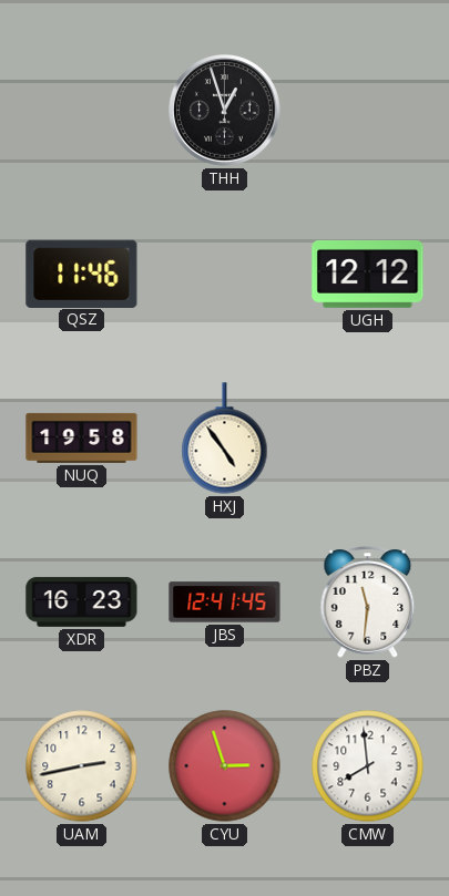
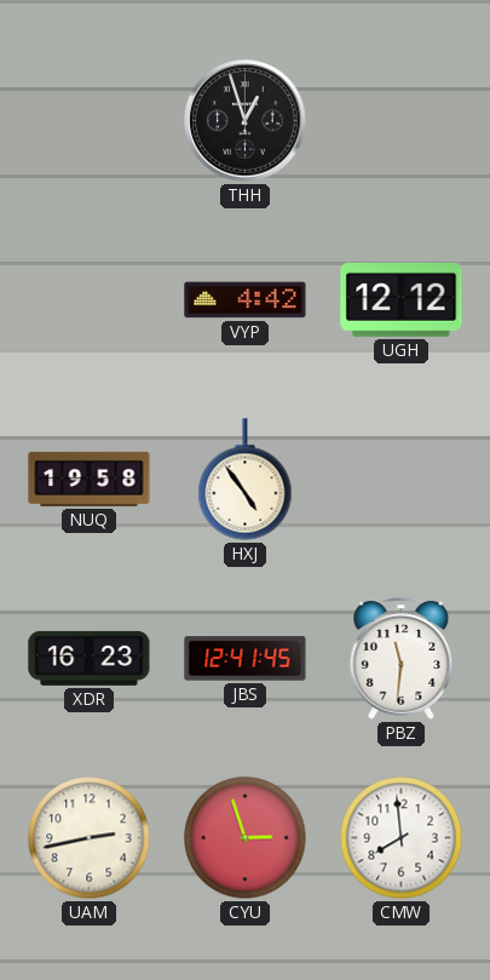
QSZ: 11:46 -> none
VYP: none -> 4:42
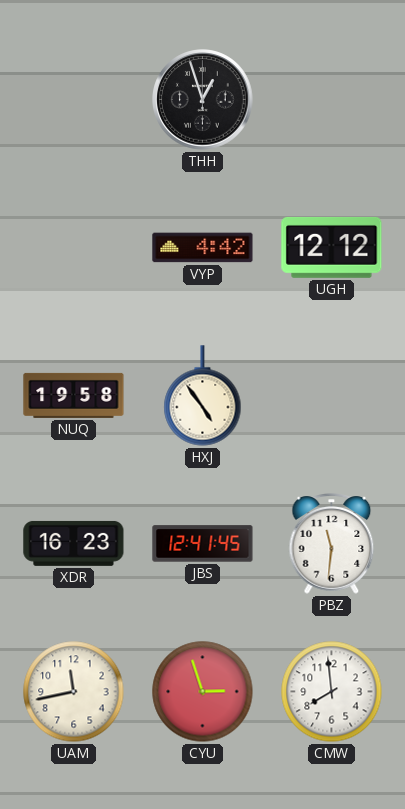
UAM: 2:43 -> 11:43
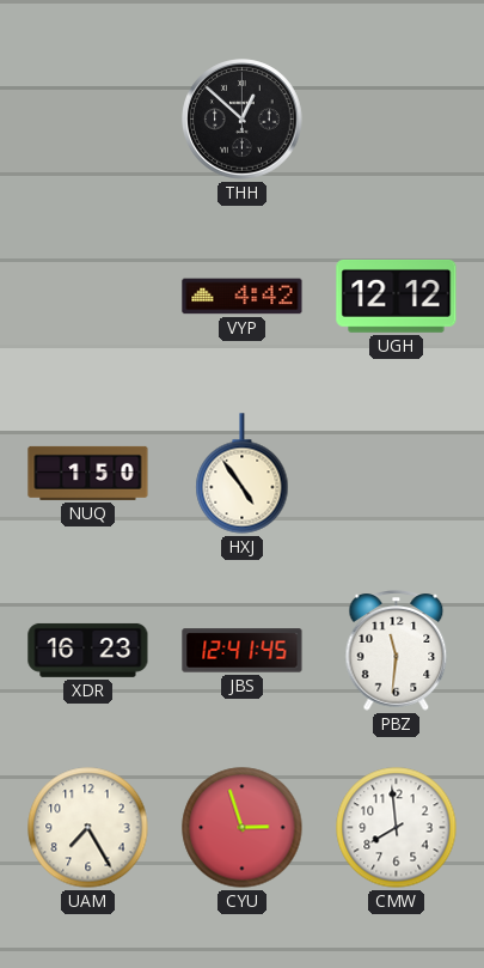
THH: 12:57 -> 12:52
NUQ: 19:58 -> 1:50
UAM: 11:43 -> 7:25
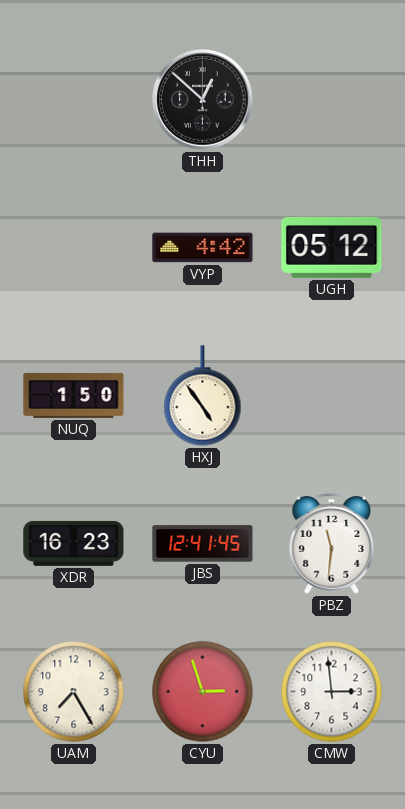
UGH: 12:12 -> 05:12
CMW: 7:59 -> 2:59
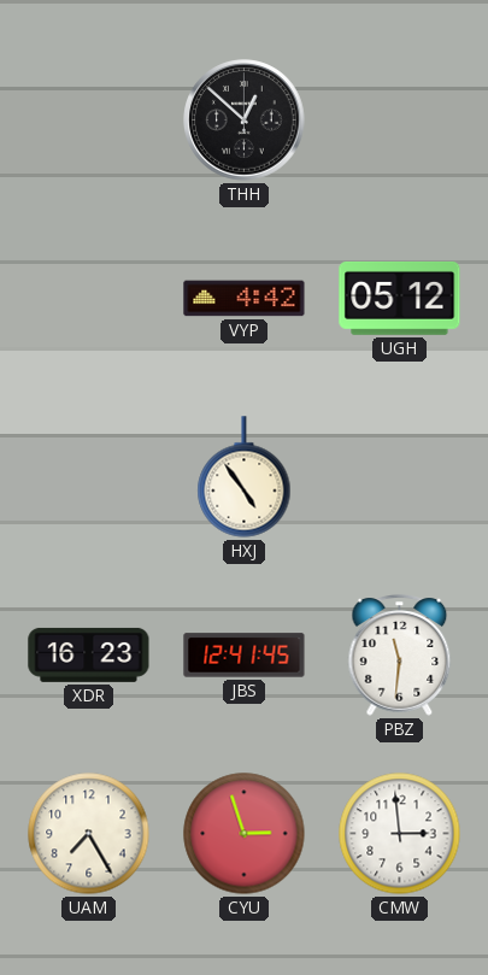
NUQ: 1:50 -> none
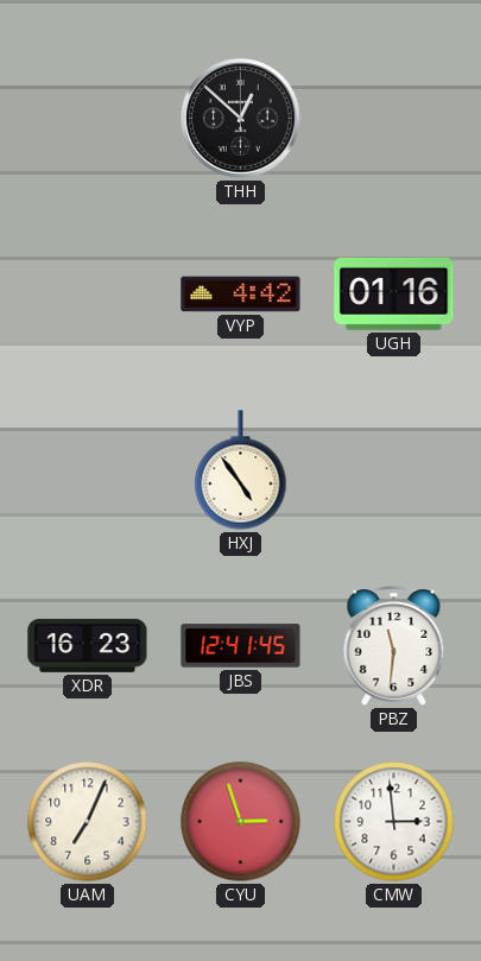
UGH: 05:12 -> 01:16
UAM: 7:25 -> 7:04
